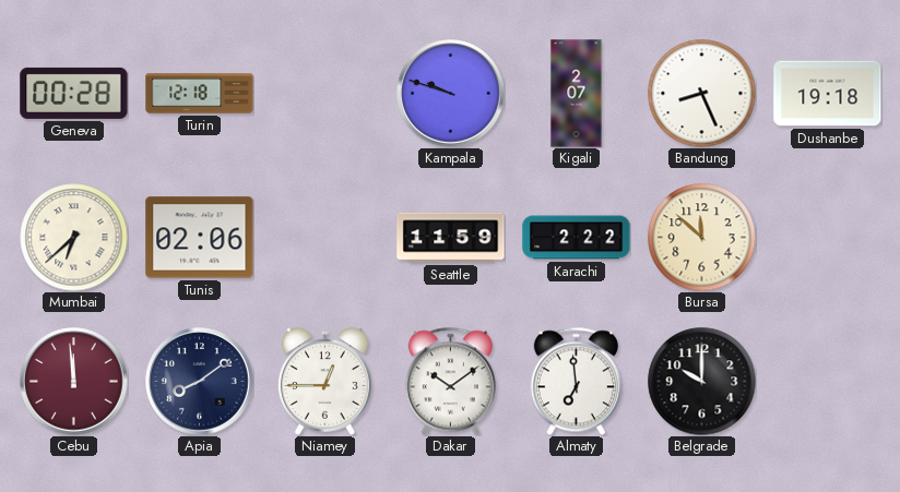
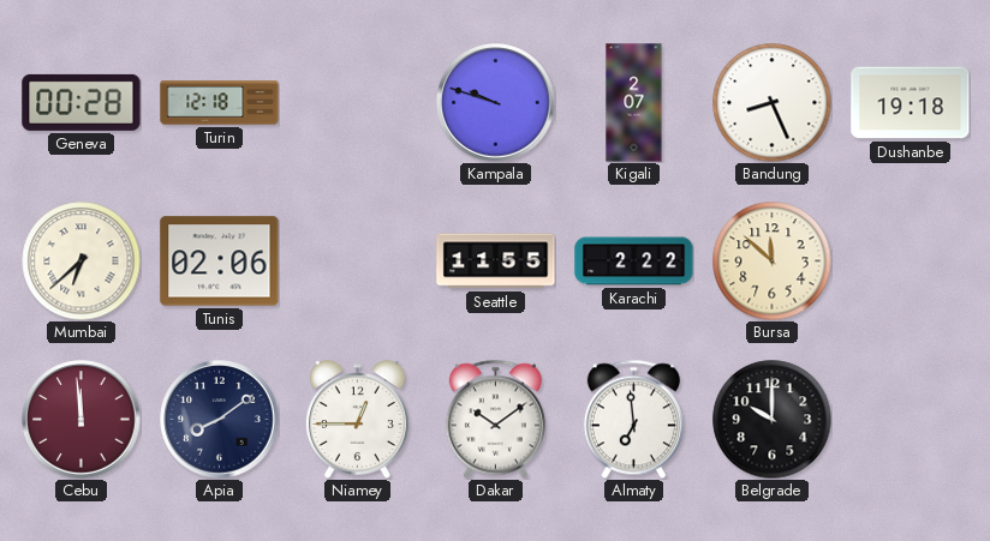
Seattle: 11:59 -> 11:55
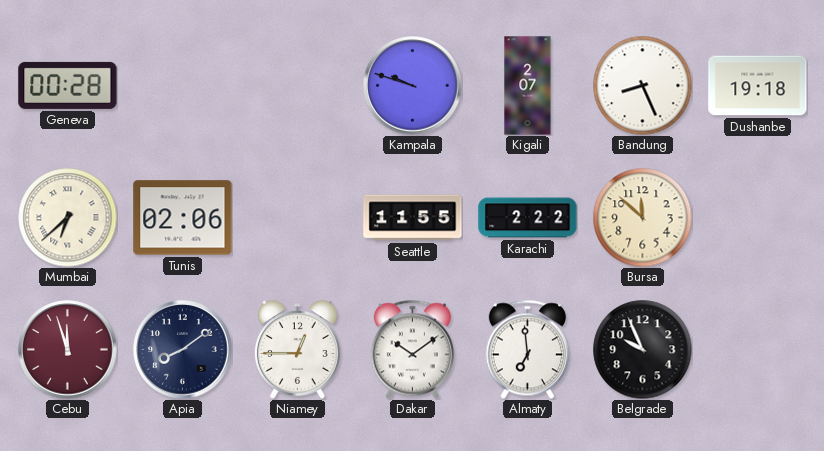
Turin: 12:18 -> none
Cebu: 11:59 -> 11:57
Belgrade: 10:00 -> 9:56
